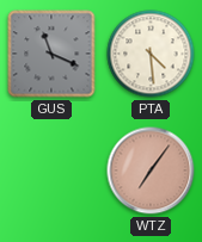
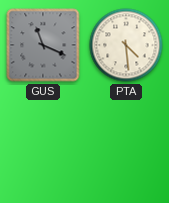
WTZ: 7:06 -> none
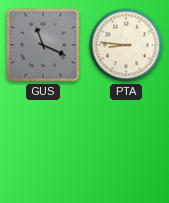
PTA: 4:29 -> 8:46
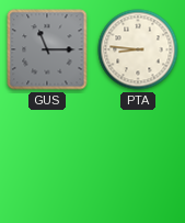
GUS: 11:19 -> 11:15
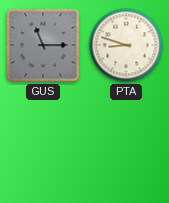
PTA: 8:46 -> 8:48
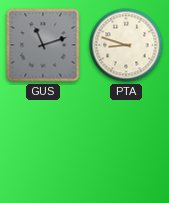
GUS: 11:15 -> 11:12
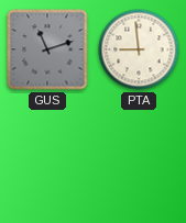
PTA: 8:48 -> 8:59
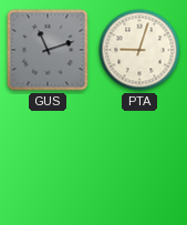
PTA: 8:59 -> 9:03
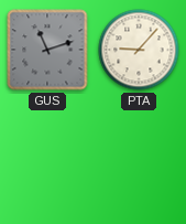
PTA: 9:03 -> 9:07
